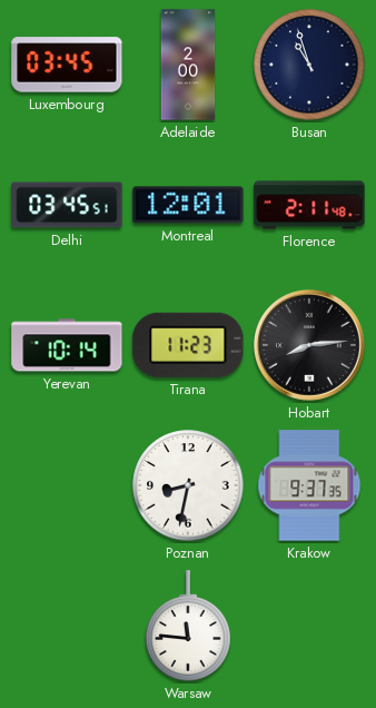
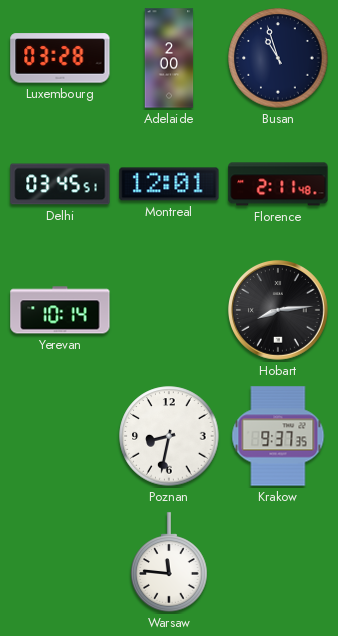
Luxembourg: 03:45 -> 03:28
Tirana: 11:23 -> none
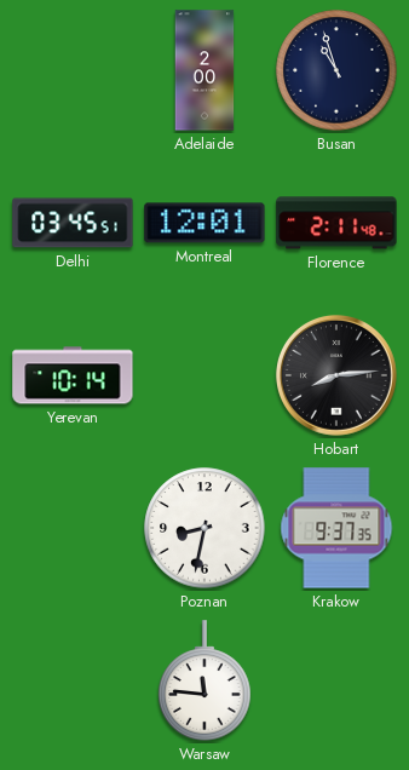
Luxembourg: 03:28 -> none
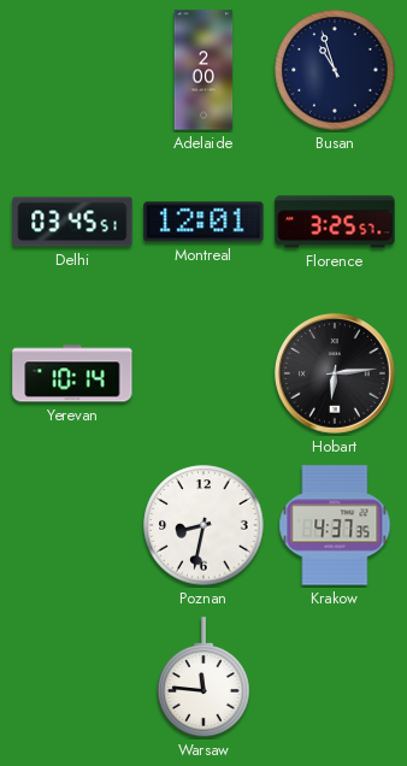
Florence: 2:11 -> 3:25
Hobart: 8:14 -> 6:14
Krakow: 9:37 -> 4:37
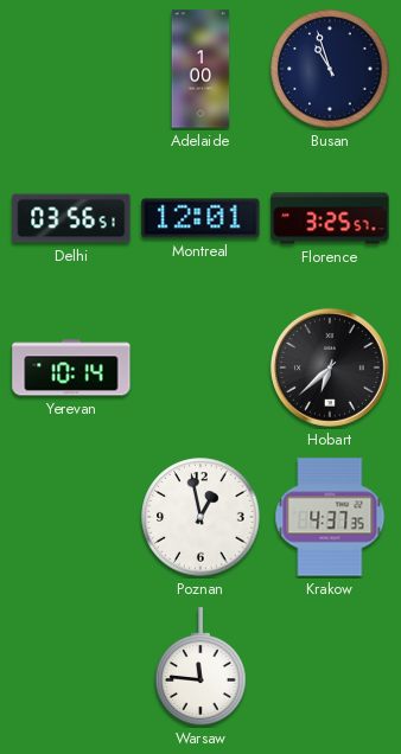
Adelaide: 2:00 -> 1:00
Delhi: 03:45 -> 03:56
Hobart: 6:14 -> 6:38
Poznan: 8:32 -> 12:58
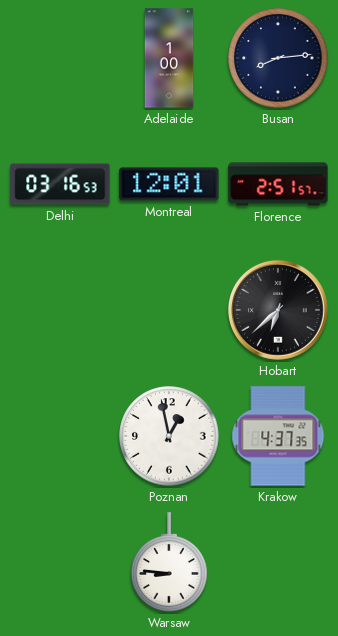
Busan: 10:57 -> 8:14
Delhi: 03:56 -> 03:16
Florence: 3:25 -> 2:51
Yerevan: 10:14 -> none
Warsaw: 11:46 -> 8:46
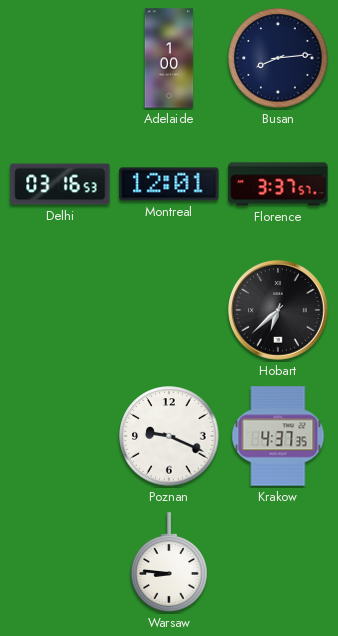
Florence: 2:51 -> 3:37
Poznan: 12:58 -> 9:19
